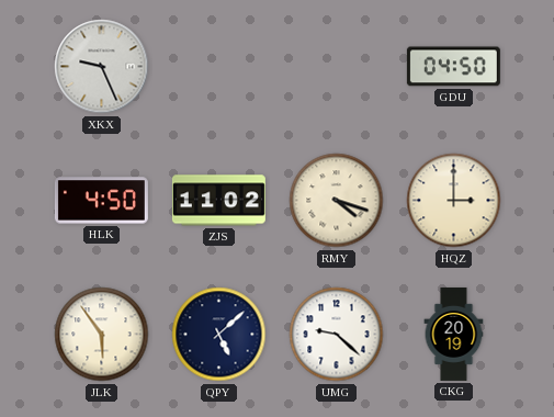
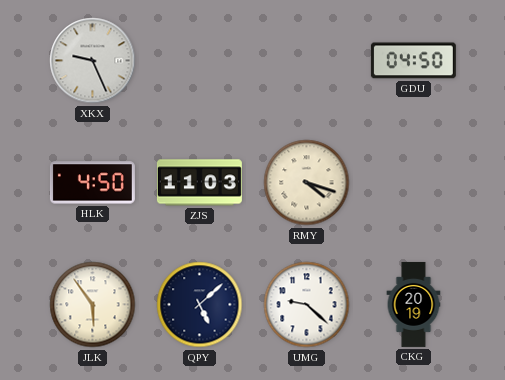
ZJS: 11:02 -> 11:03
HQZ: 3:00 -> none
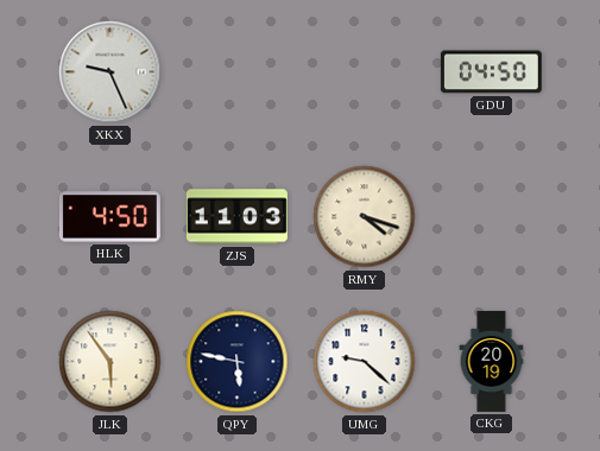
QPY: 5:08 -> 5:47
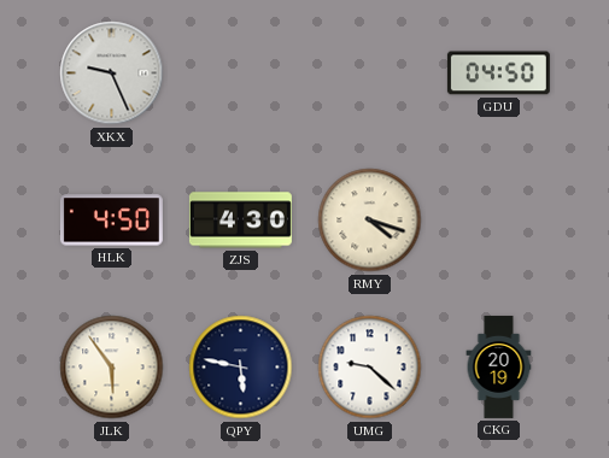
ZJS: 11:03 -> 4:30
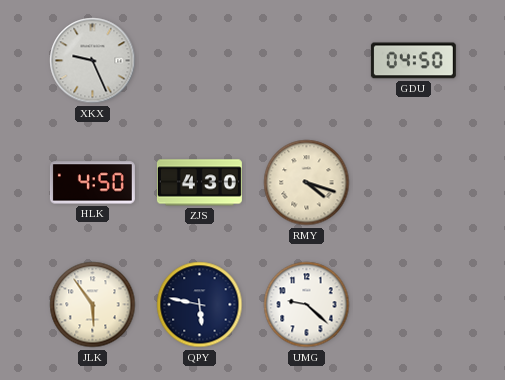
CKG: 20:19 -> none
